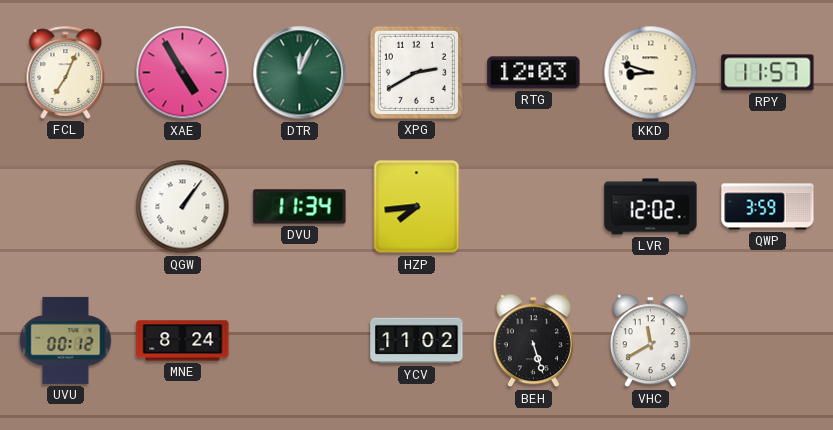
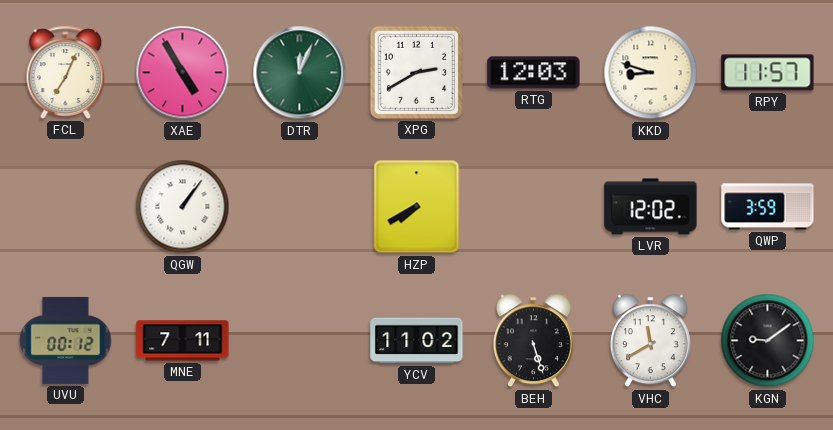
DVU: 11:34 -> none
HZP: 7:44 -> 7:40
MNE: 8:24 -> 7:11
KGN: none -> 9:09
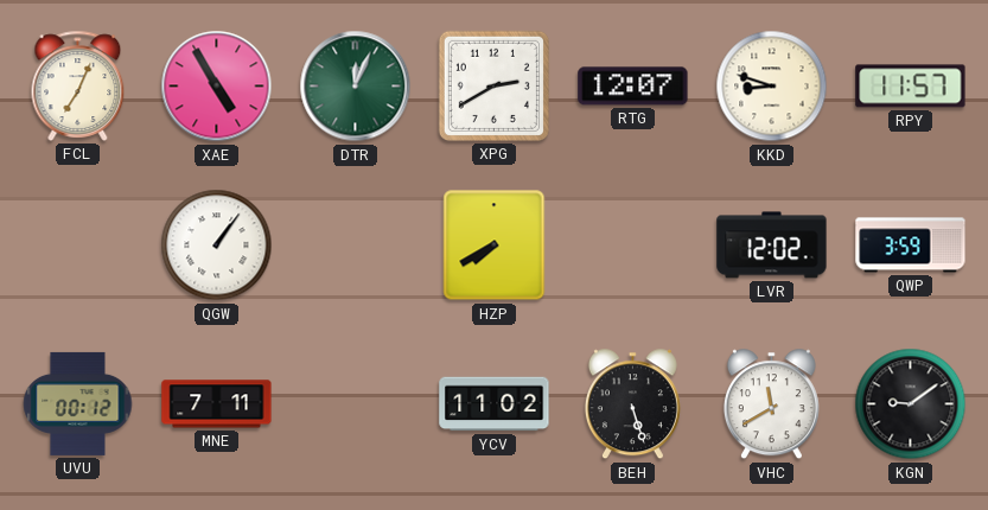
RTG: 12:03 -> 12:07
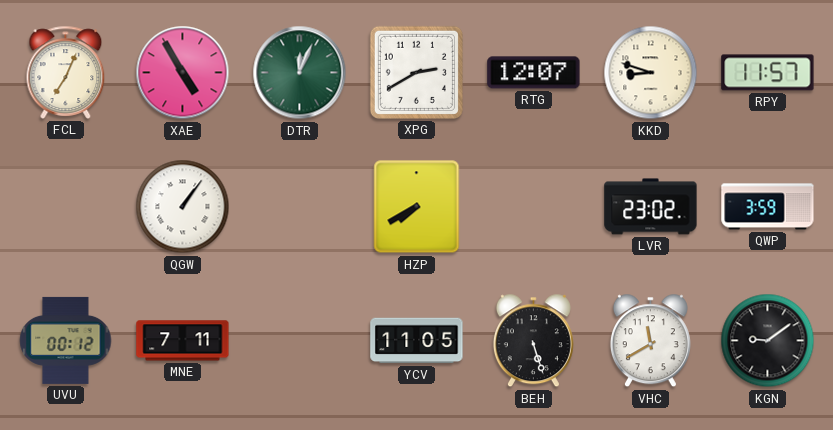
LVR: 12:02 -> 23:02
YCV: 11:02 -> 11:05
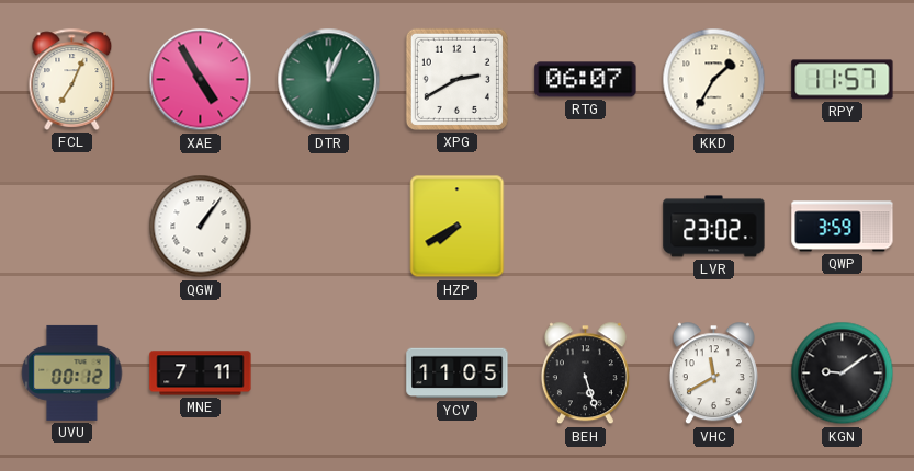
RTG: 12:07 -> 06:07
KKD: 8:48 -> 1:35
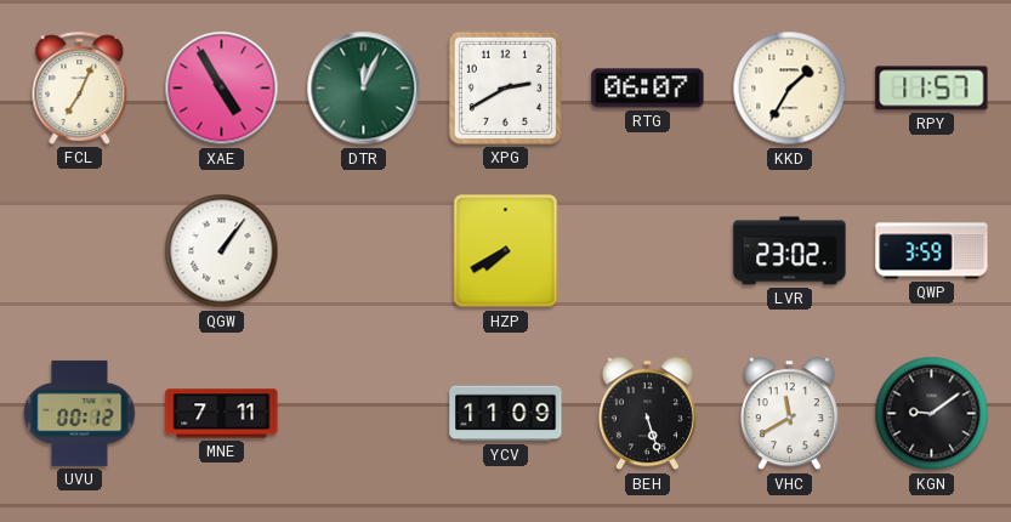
YCV: 11:05 -> 11:09
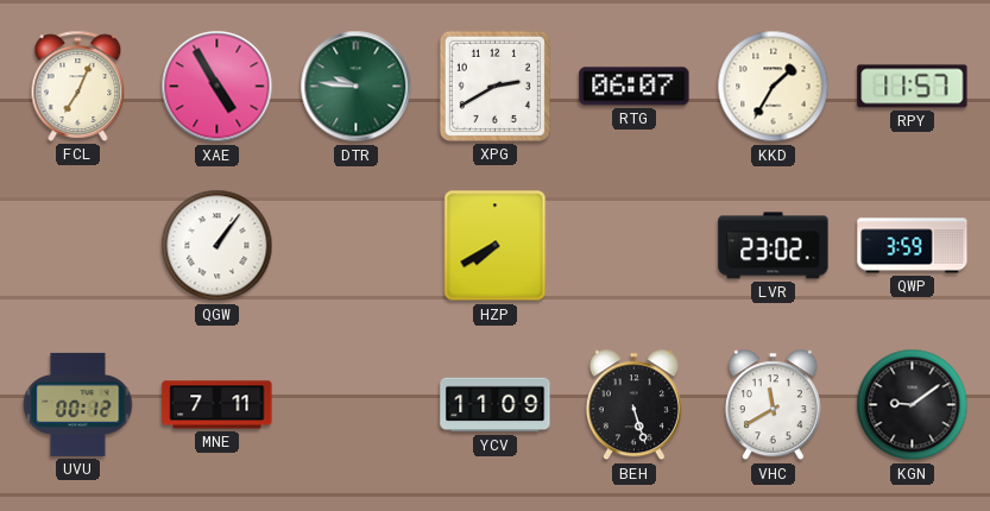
DTR: 12:04 -> 9:46
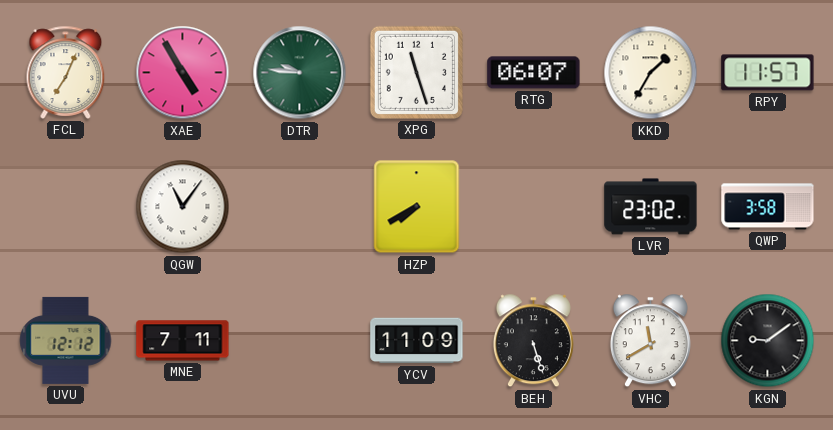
XPG: 2:40 -> 11:27
QGW: 1:06 -> 11:06
QWP: 3:59 -> 3:58
UVU: 00:12 -> 12:12
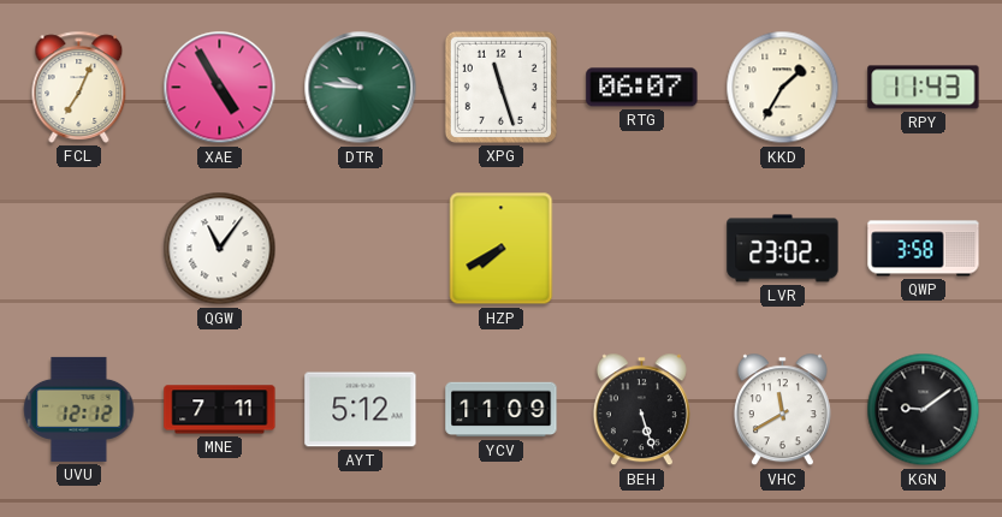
RPY: 11:57 -> 11:43
AYT: none -> 5:12
